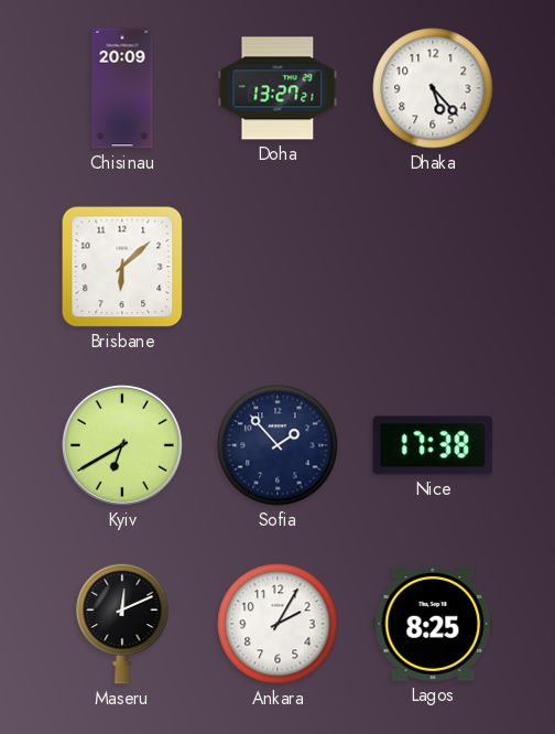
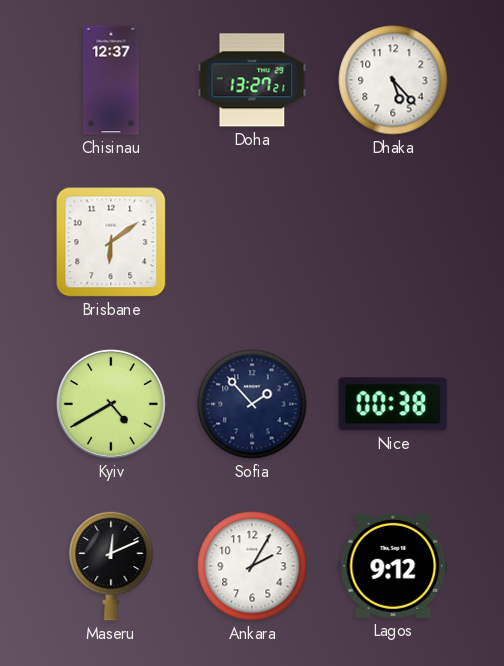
Chisinau: 20:09 -> 12:37
Brisbane: 6:08 -> 6:09
Kyiv: 6:40 -> 4:40
Nice: 17:38 -> 00:38
Lagos: 8:25 -> 9:12
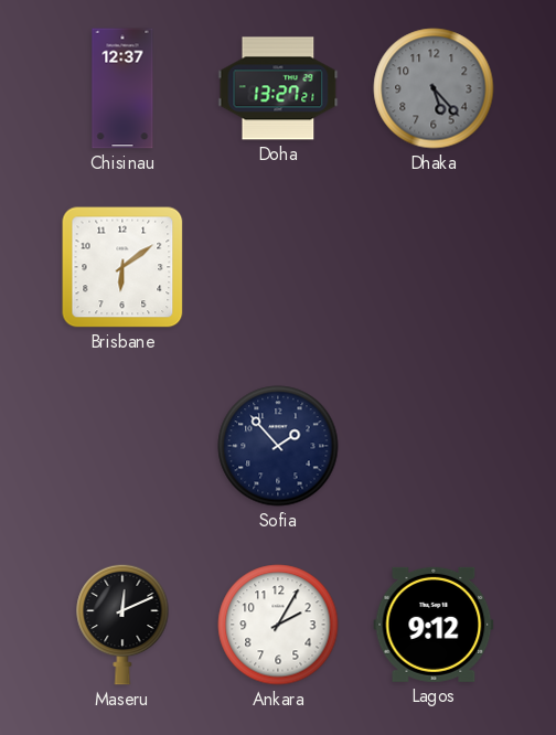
Dhaka dial: white -> grey
Kyiv: 4:40 -> none
Nice: 00:38 -> none
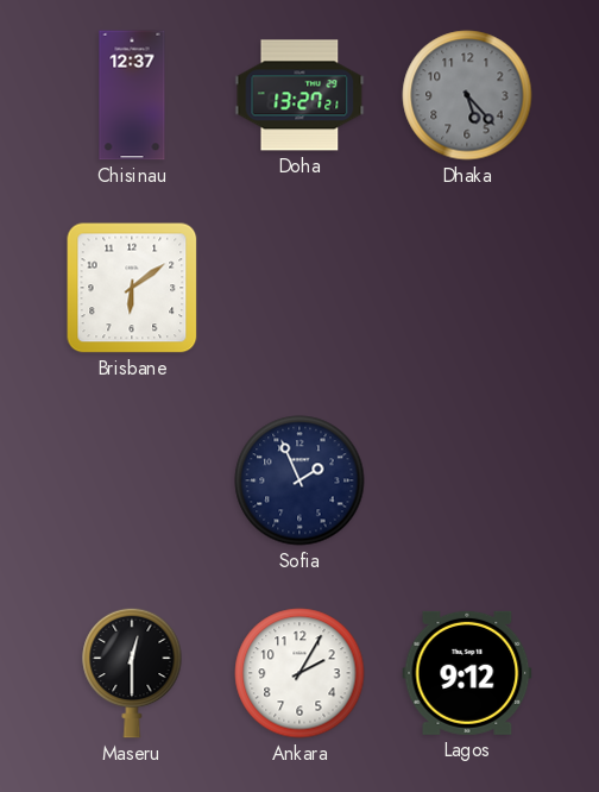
Sofia: 1:53 -> 1:56
Maseru: 12:11 -> 12:30
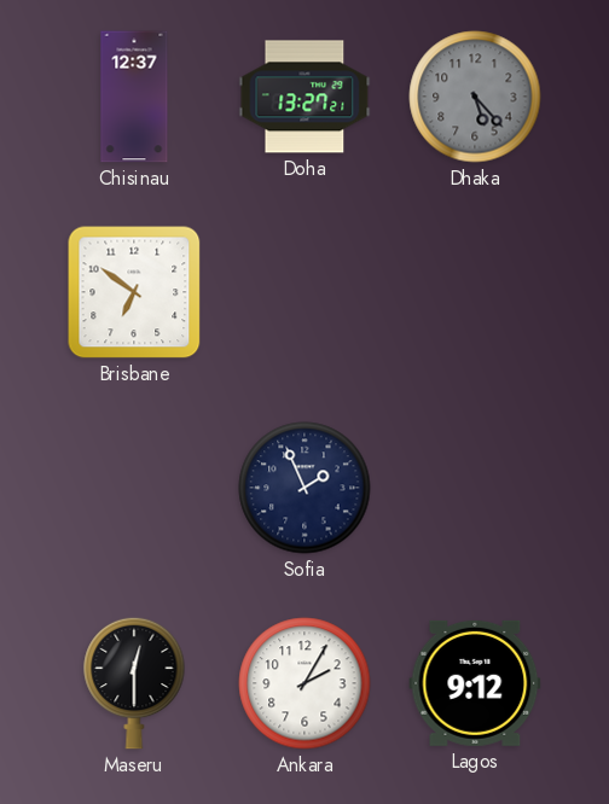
Brisbane: 6:09 -> 6:51
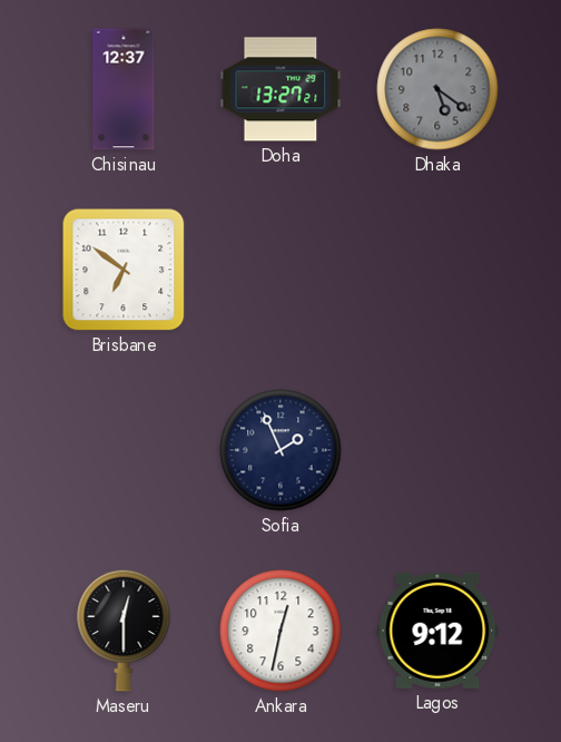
Dhaka: 5:23 -> 5:21
Ankara: 2:05 -> 12:32
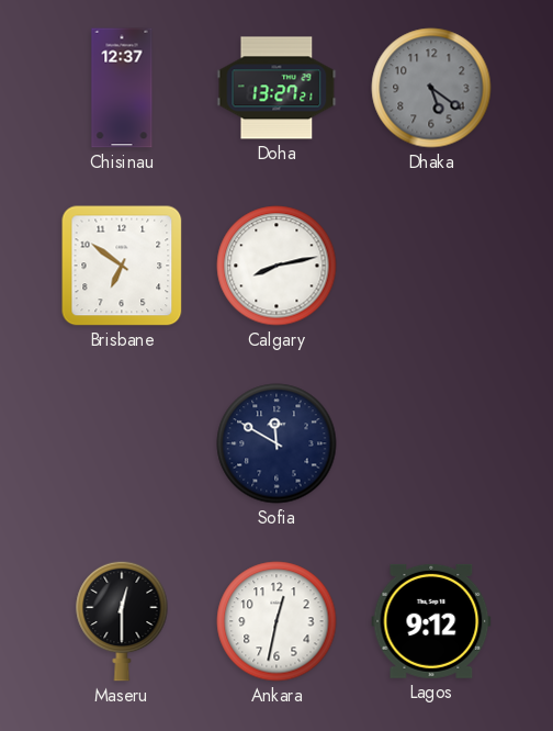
Calgary: none -> 8:13
Sofia: 1:56 -> 11:50
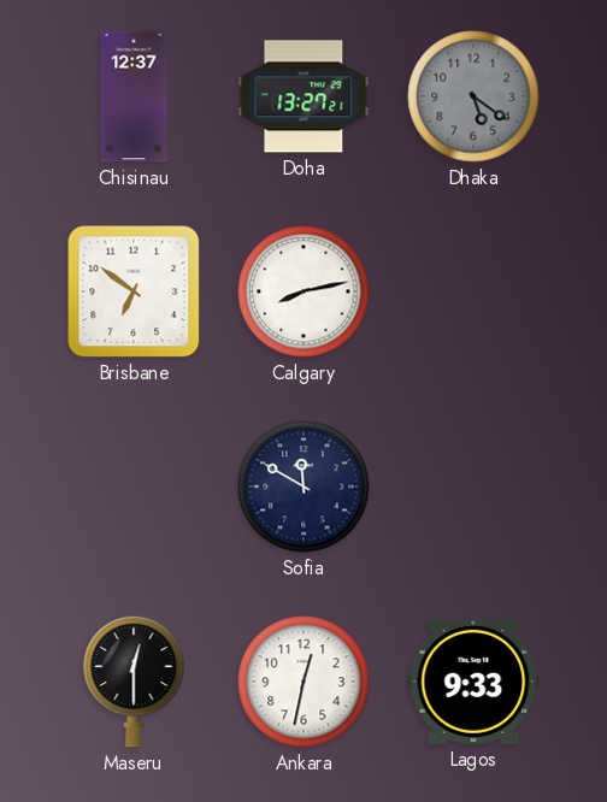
Lagos: 9:12 -> 9:33
